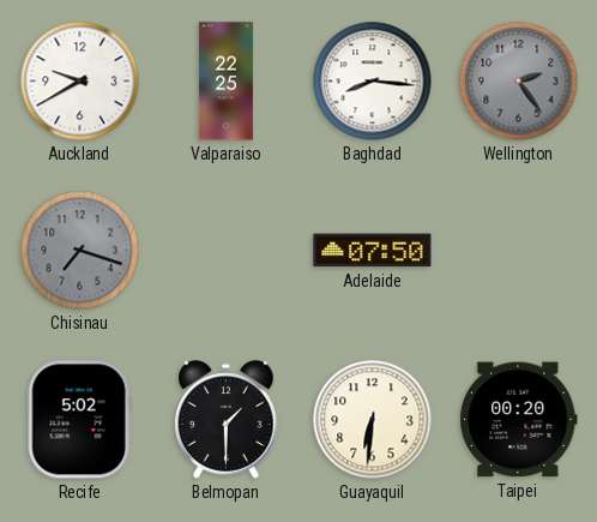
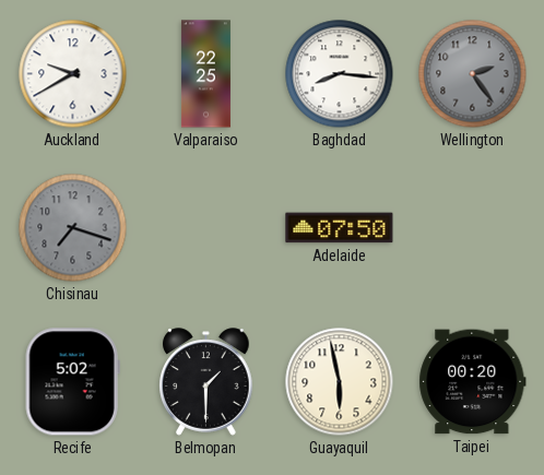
Guayaquil: 6:31 -> 5:58
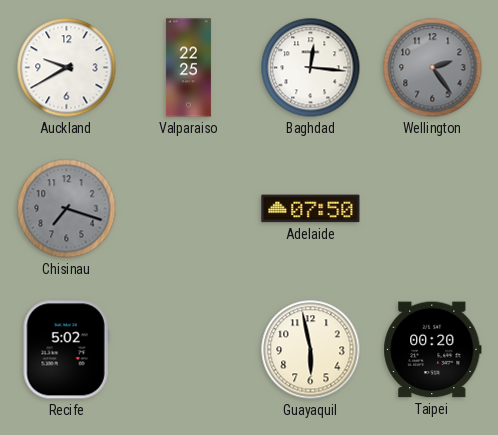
Baghdad: 8:16 -> 12:16
Belmopan: 1:30 -> none
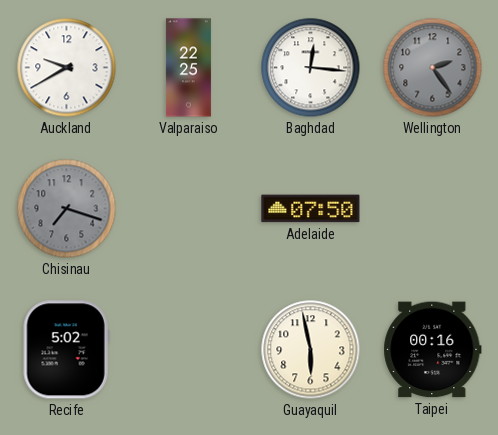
Taipei: 00:20 -> 00:16
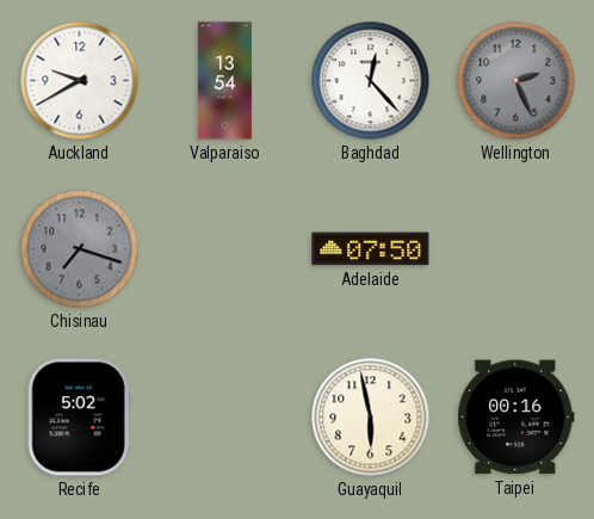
Valparaiso: 22:25 -> 13:54
Baghdad: 12:16 -> 12:23
Wellington: 2:24 -> 2:26
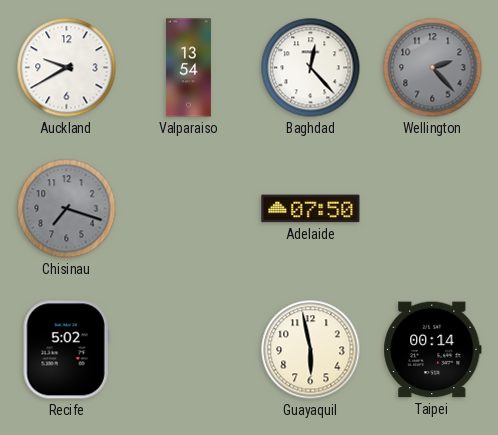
Wellington: 2:26 -> 2:23
Taipei: 00:16 -> 00:14
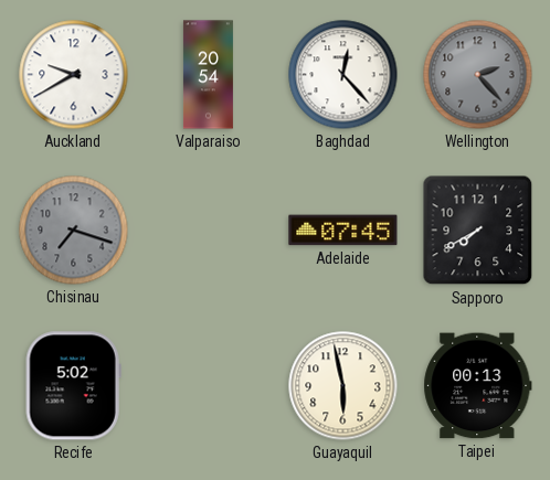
Valparaiso: 13:54 -> 20:54
Adelaide: 07:50 -> 07:45
Sapporo: none -> 7:40
Taipei: 00:14 -> 00:13
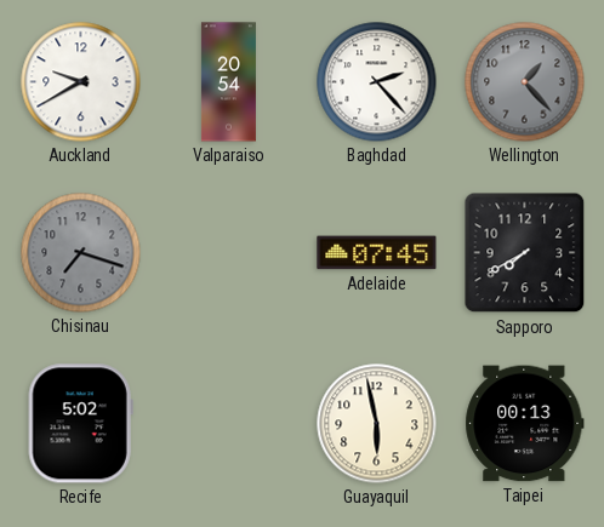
Baghdad: 12:23 -> 2:23
Wellington: 2:23 -> 1:23
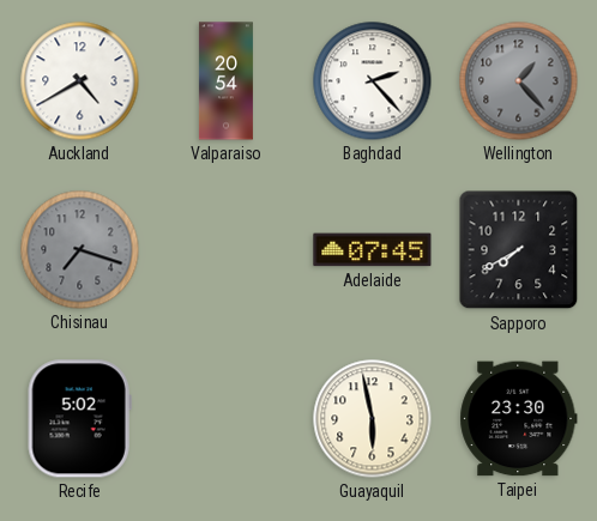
Auckland: 9:40 -> 4:40
Taipei: 00:13 -> 23:30
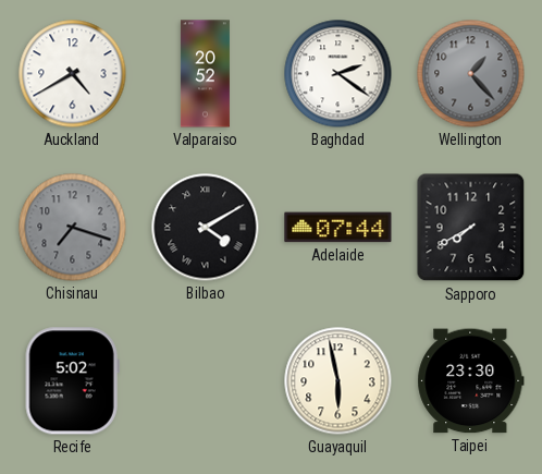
Valparaiso: 20:54 -> 20:52
Baghdad: 2:23 -> 2:21
Bilbao: none -> 4:10
Adelaide: 07:45 -> 07:44
